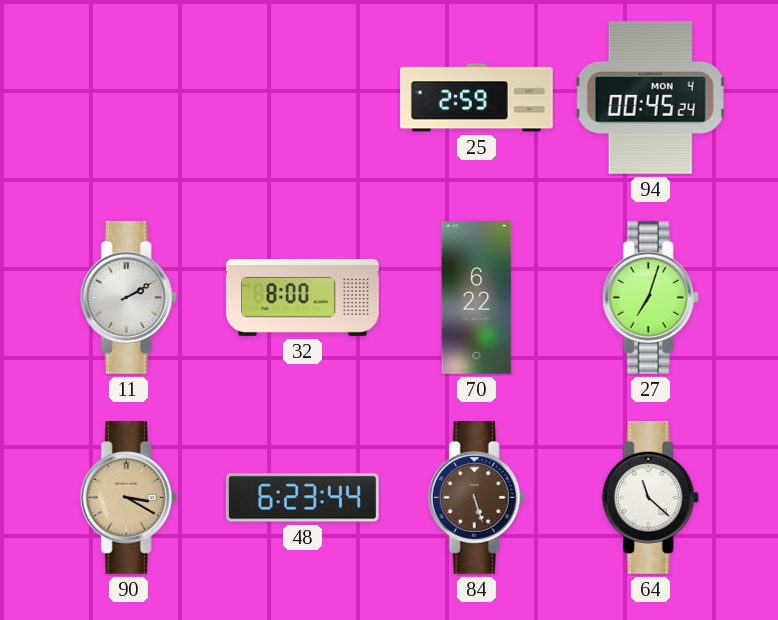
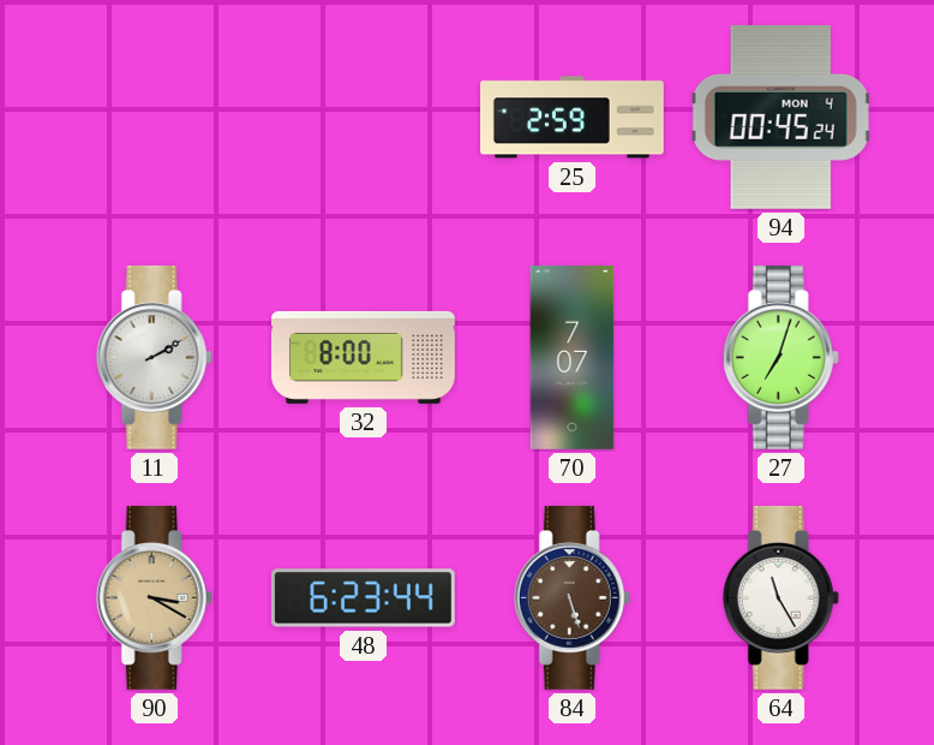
70: 6:22 -> 7:07
64: 11:22 -> 11:25
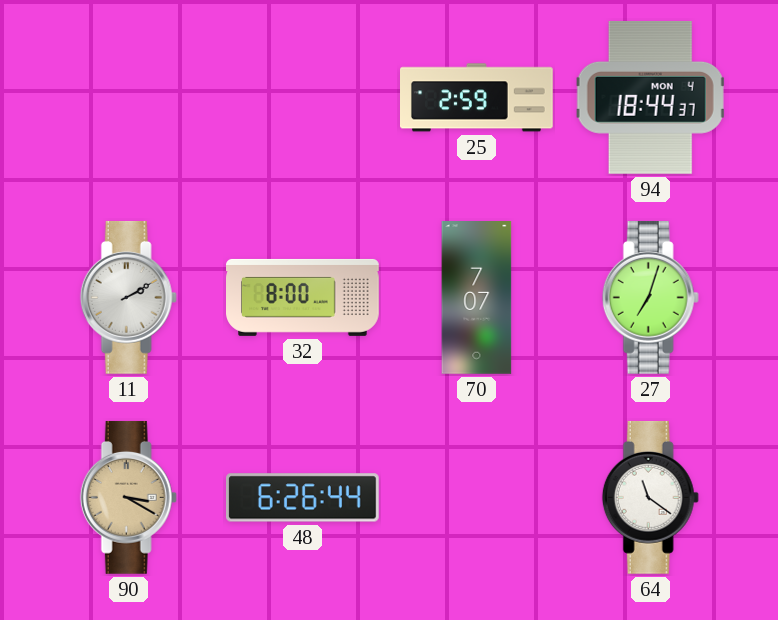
94: 00:45 -> 18:44
48: 6:23 -> 6:26
84: 5:27 -> none
64: 11:25 -> 11:21
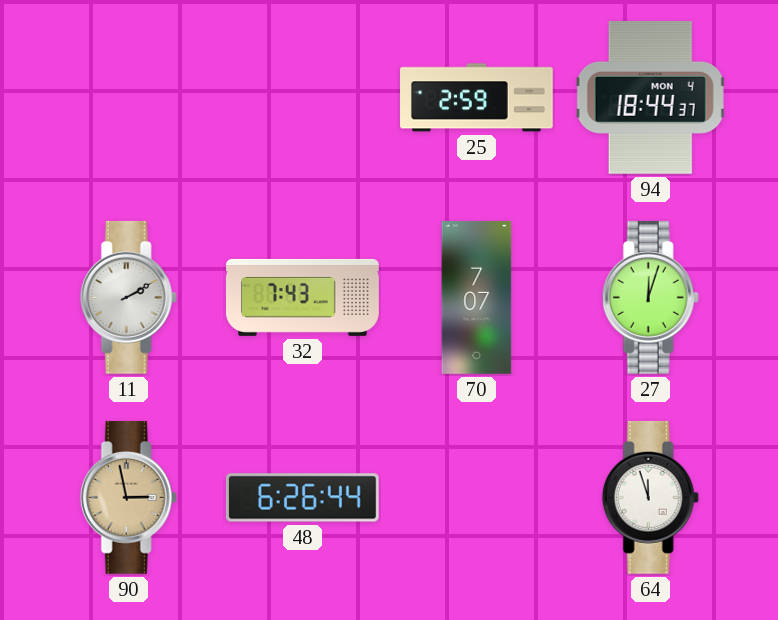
32: 8:00 -> 7:43
27: 7:03 -> 12:03
90: 3:20 -> 2:58
64: 11:21 -> 11:57
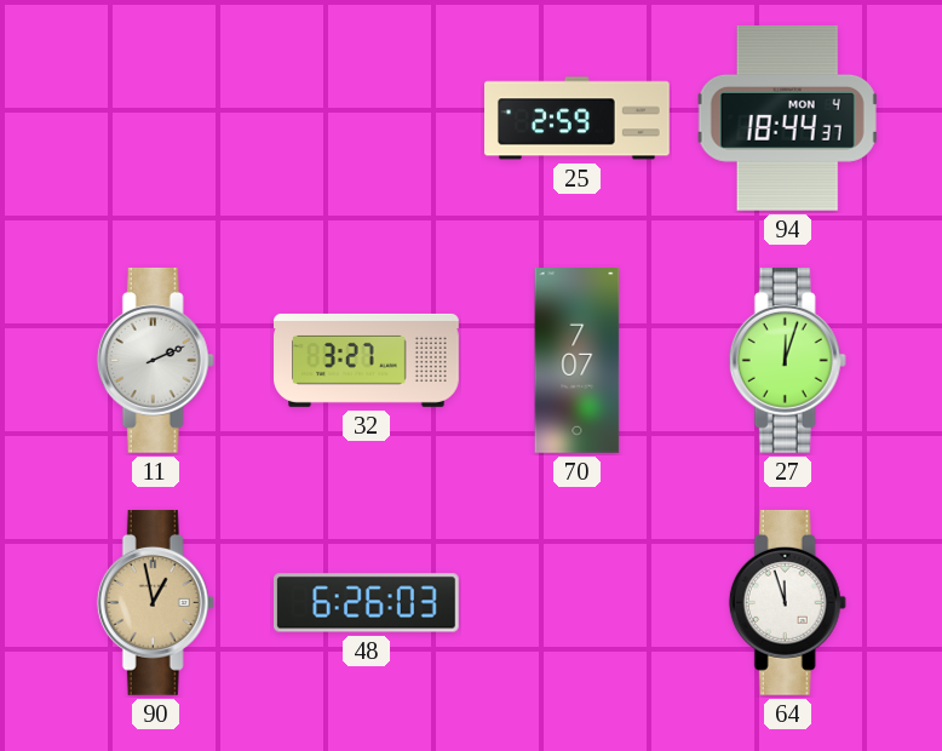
11: 2:10 -> 2:11
32: 7:43 -> 3:27
90: 2:58 -> 12:58
48: 6:26:44 -> 6:26:03
